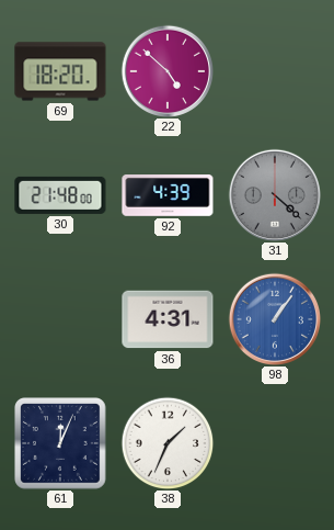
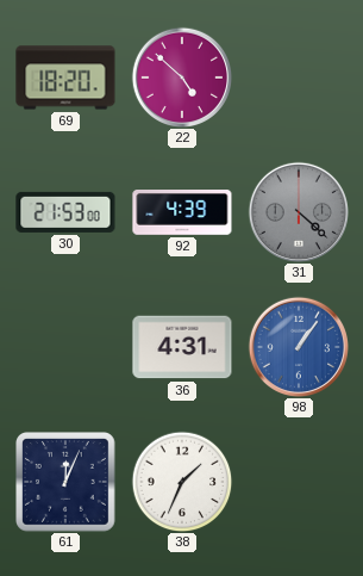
30: 21:48 -> 21:53
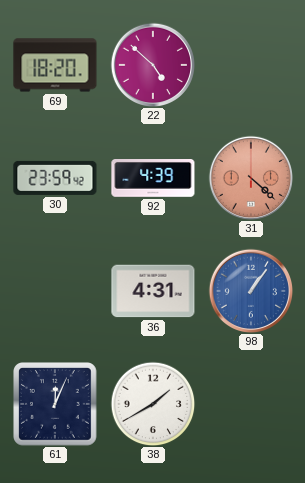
30: 21:53 -> 23:59
31 dial: grey -> salmon
38: 1:34 -> 1:40
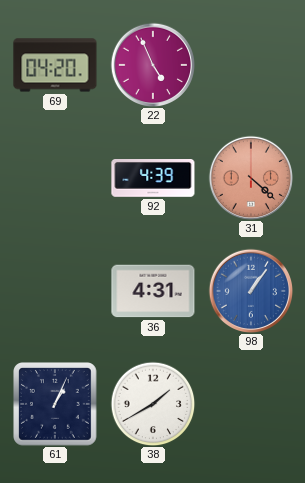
69: 18:20 -> 04:20
22: 4:52 -> 4:56
30: 23:59 -> none
61: 12:04 -> 1:04
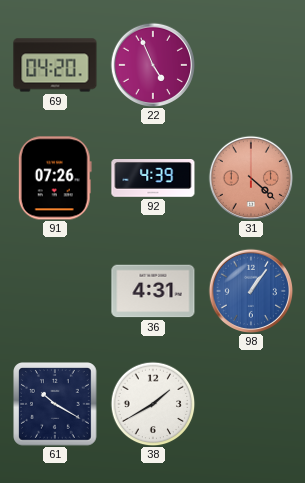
91: none -> 07:26
61: 1:04 -> 10:20
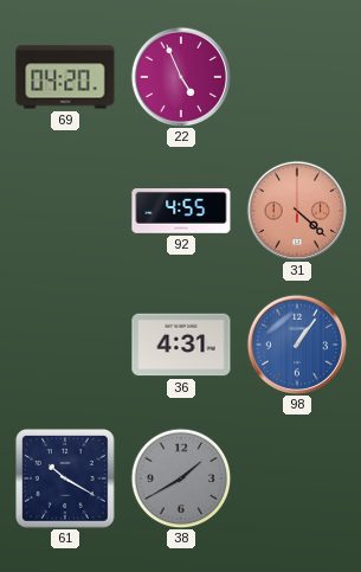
91: 07:26 -> none
92: 4:39 -> 4:55
38 dial: white -> grey
